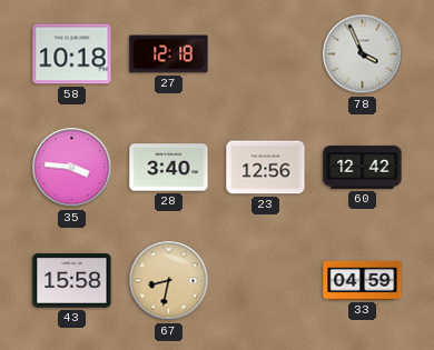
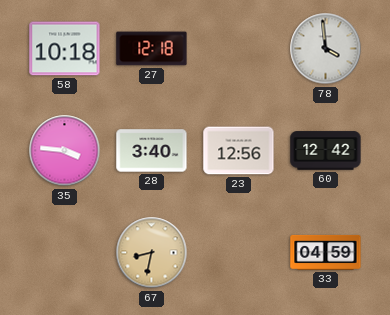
78: 3:56 -> 3:59
43: 15:58 -> none
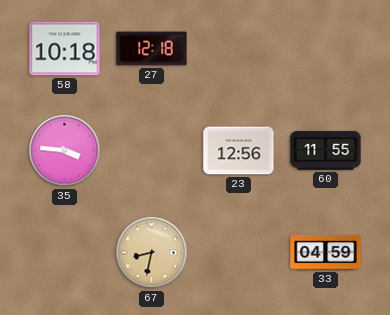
78: 3:59 -> none
28: 3:40 -> none
60: 12:42 -> 11:55
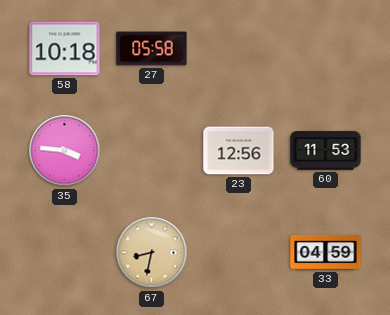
27: 12:18 -> 05:58
60: 11:55 -> 11:53
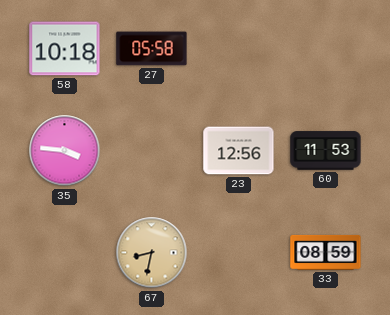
33: 04:59 -> 08:59
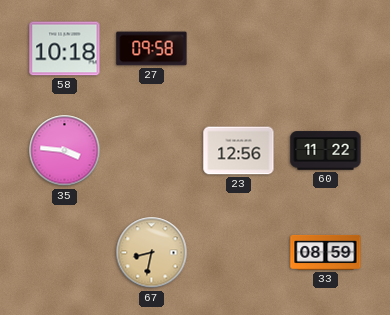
27: 05:58 -> 09:58
60: 11:53 -> 11:22
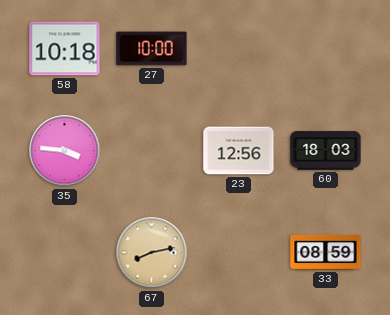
27: 09:58 -> 10:00
60: 11:22 -> 18:03
67: 8:32 -> 8:13
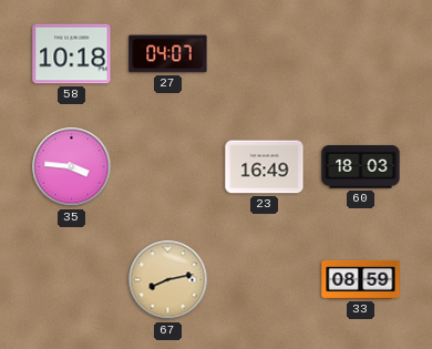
27: 10:00 -> 04:07
23: 12:56 -> 16:49
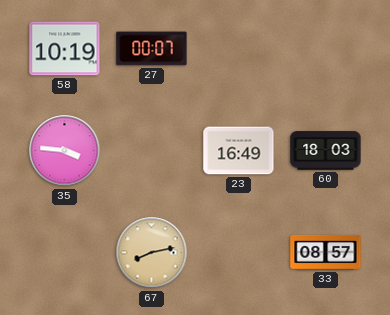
58: 10:18 -> 10:19
27: 04:07 -> 00:07
33: 08:59 -> 08:57
